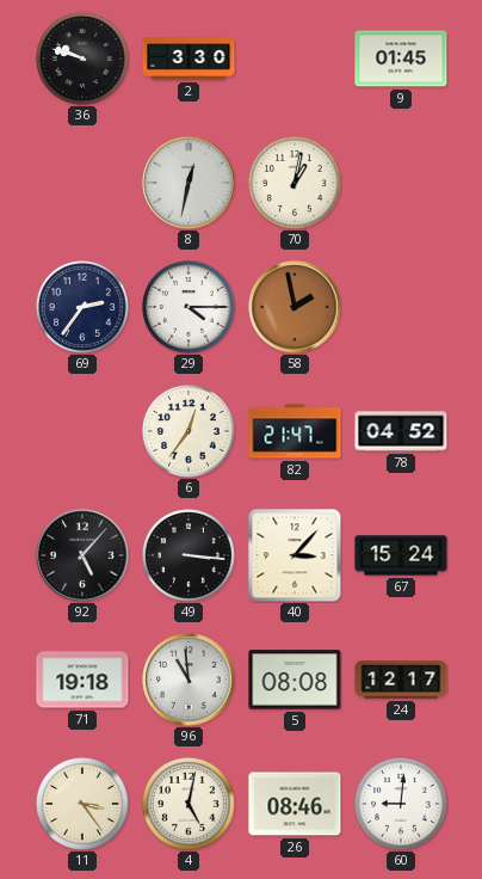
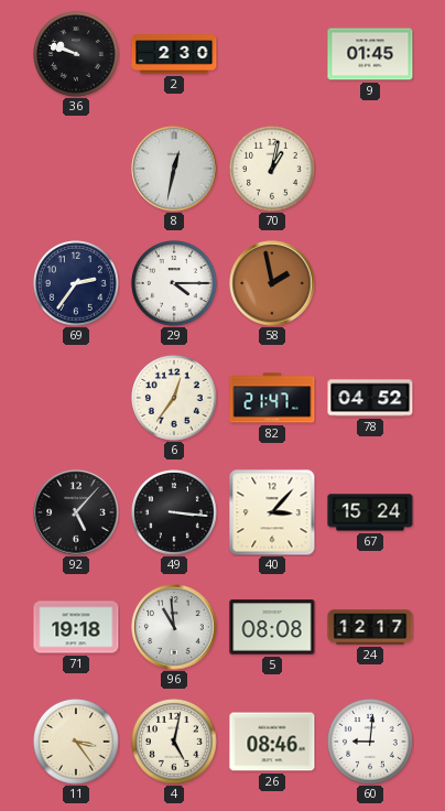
2: 3:30 -> 2:30
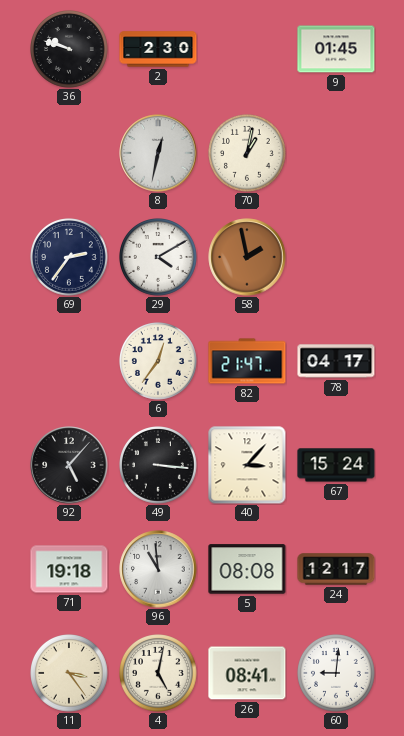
29: 4:15 -> 4:10
78: 04:52 -> 04:17
26: 08:46 -> 08:41
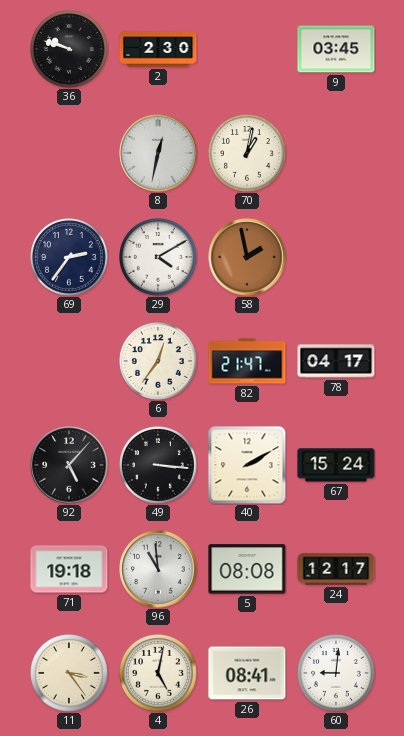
9: 01:45 -> 03:45
40: 3:07 -> 2:10
